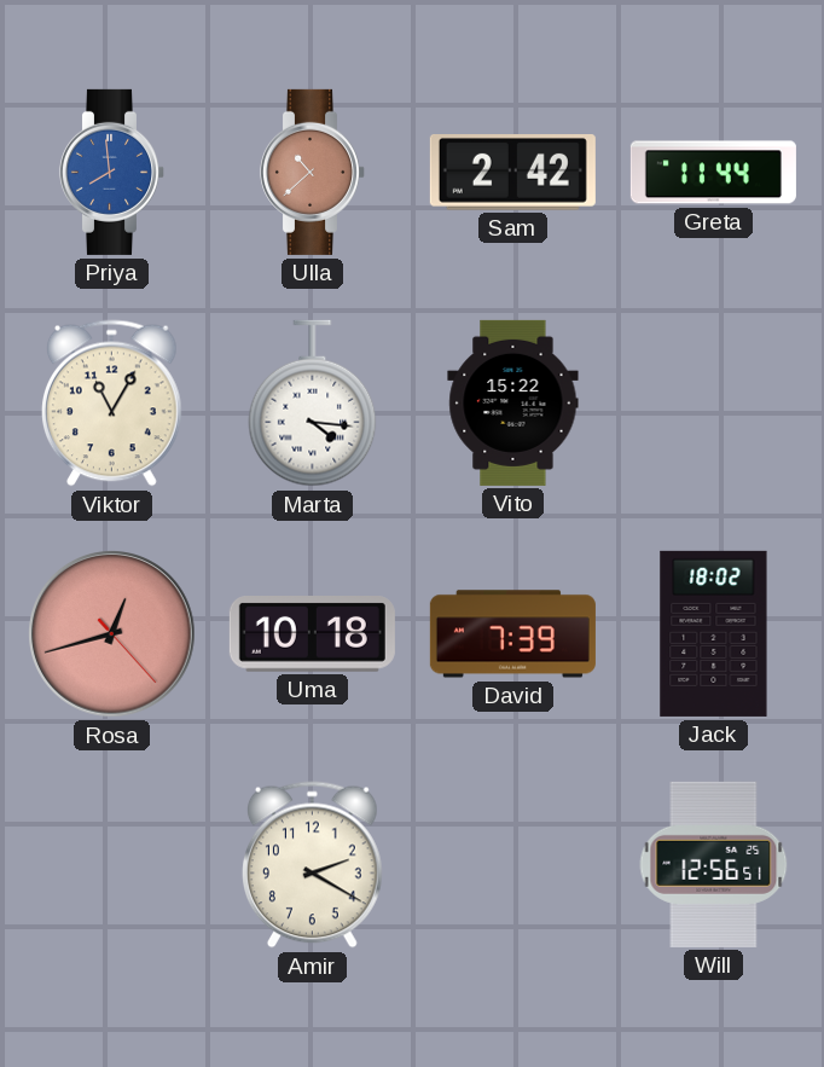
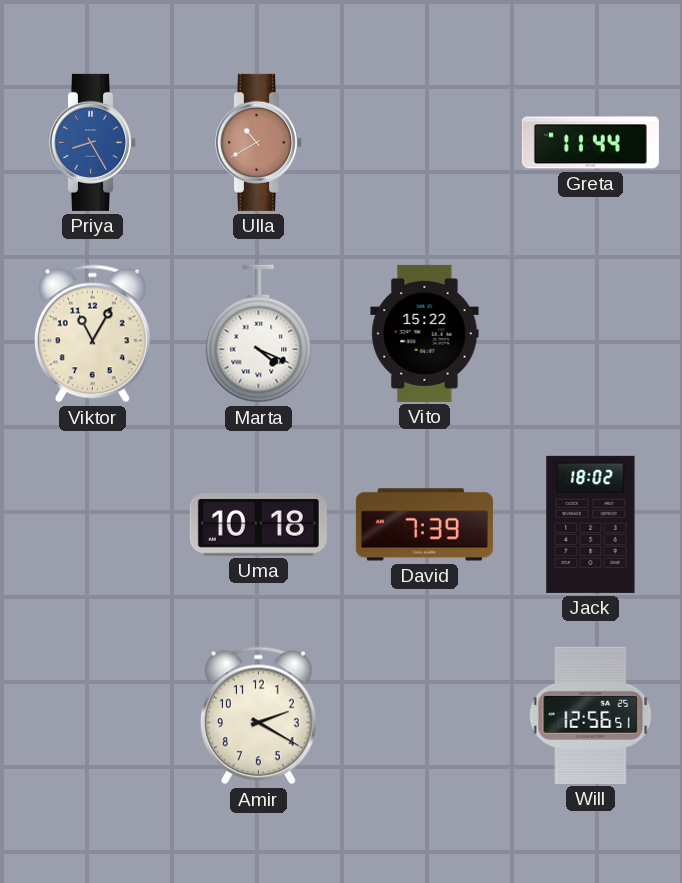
Priya: 7:59 -> 8:25
Ulla: 10:38 -> 10:40
Sam: 2:42 -> none
Marta: 4:16 -> 4:19
Rosa: 12:42 -> none
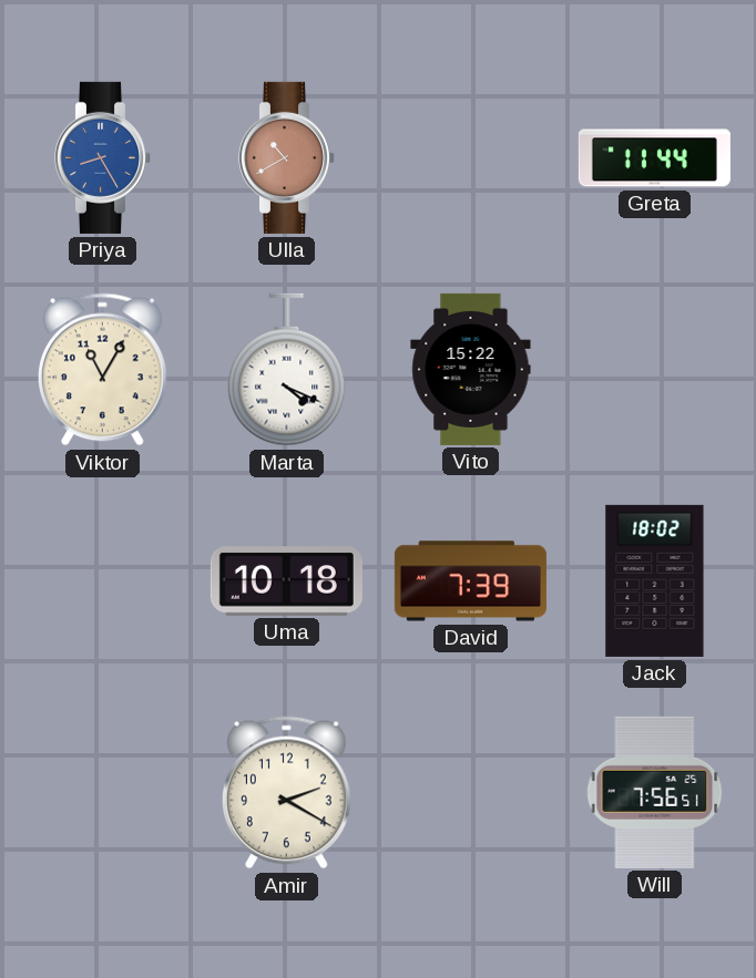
Will: 12:56 -> 7:56
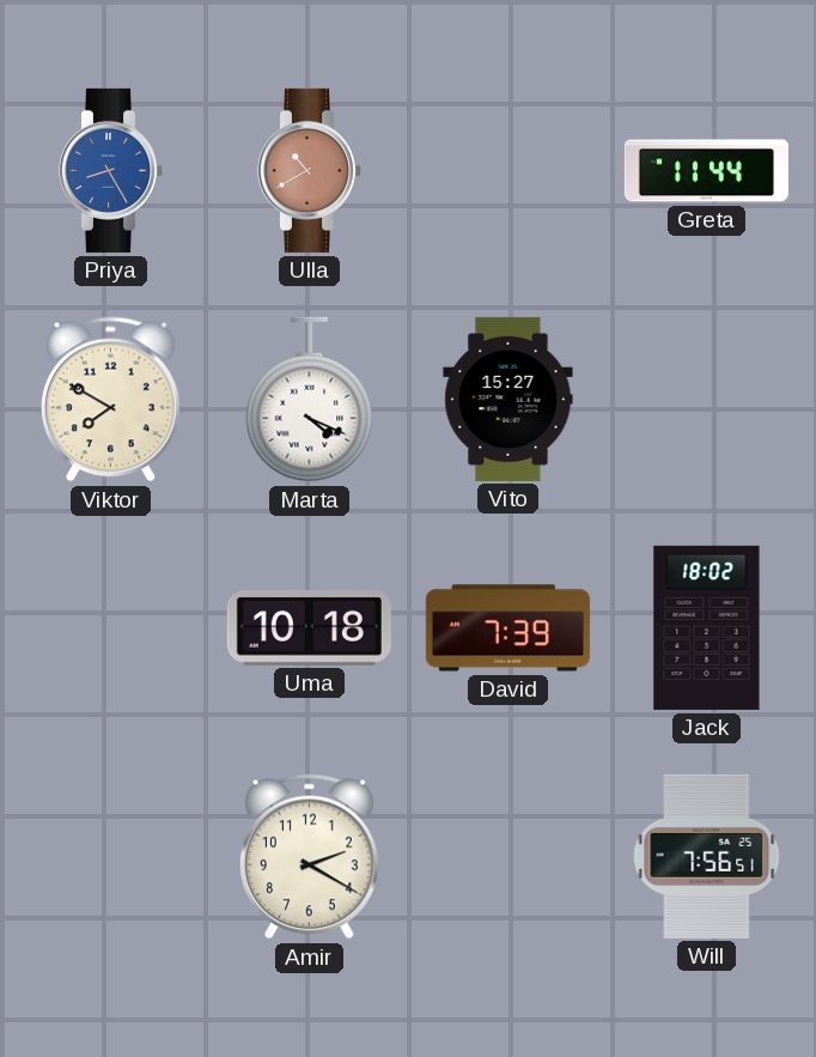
Viktor: 11:05 -> 7:50
Vito: 15:22 -> 15:27
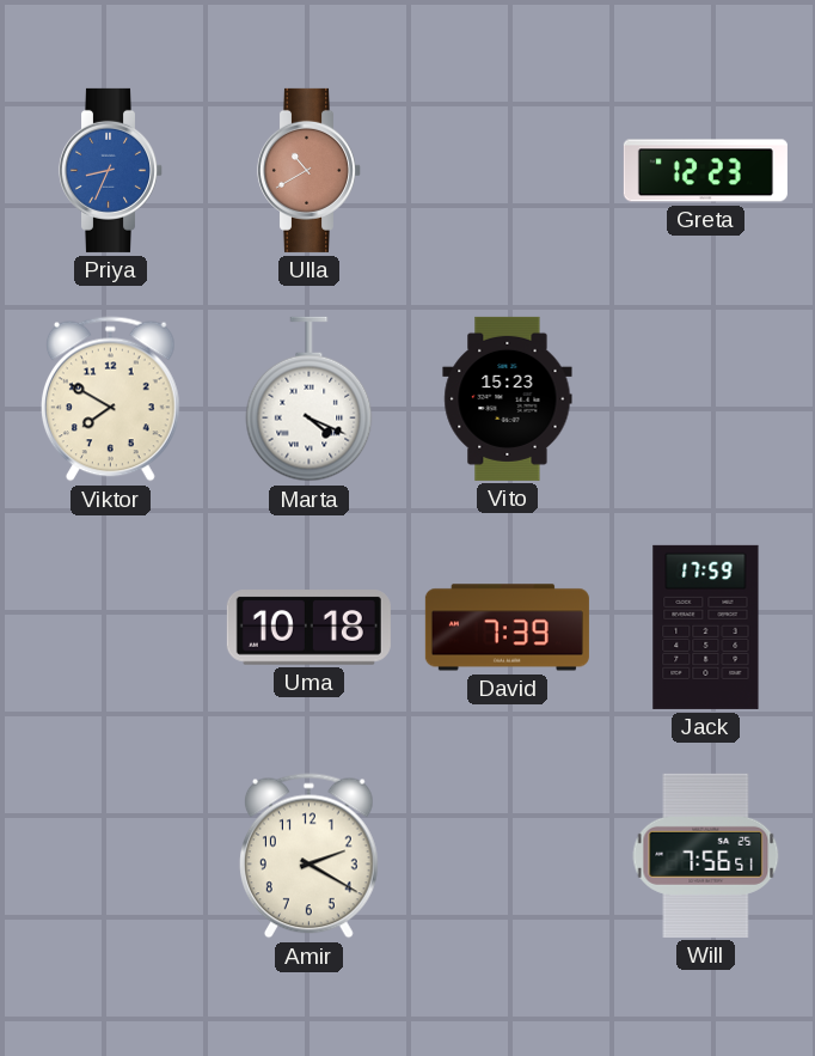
Priya: 8:25 -> 8:34
Greta: 11:44 -> 12:23
Vito: 15:27 -> 15:23
Jack: 18:02 -> 17:59
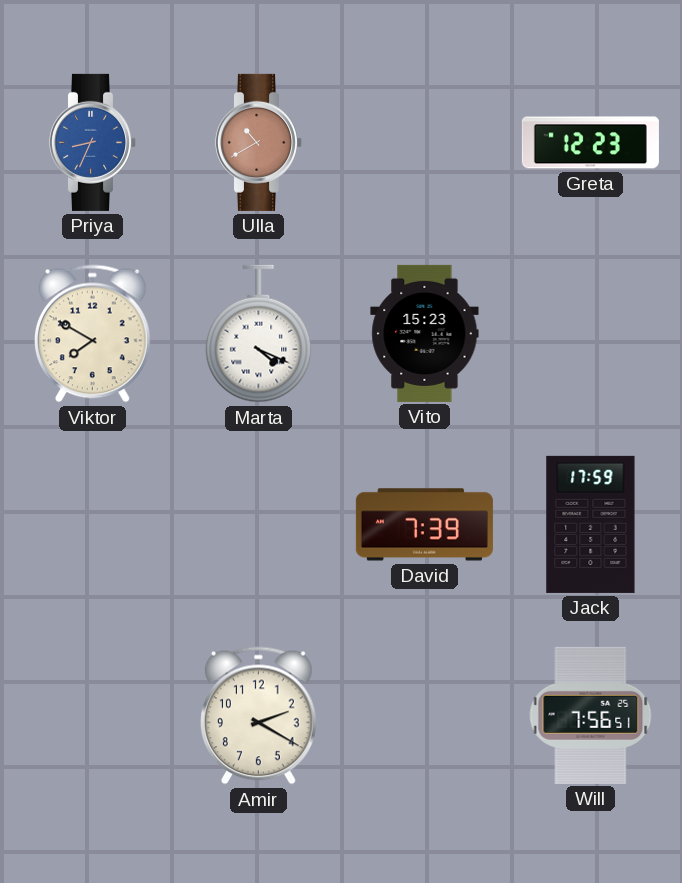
Uma: 10:18 -> none
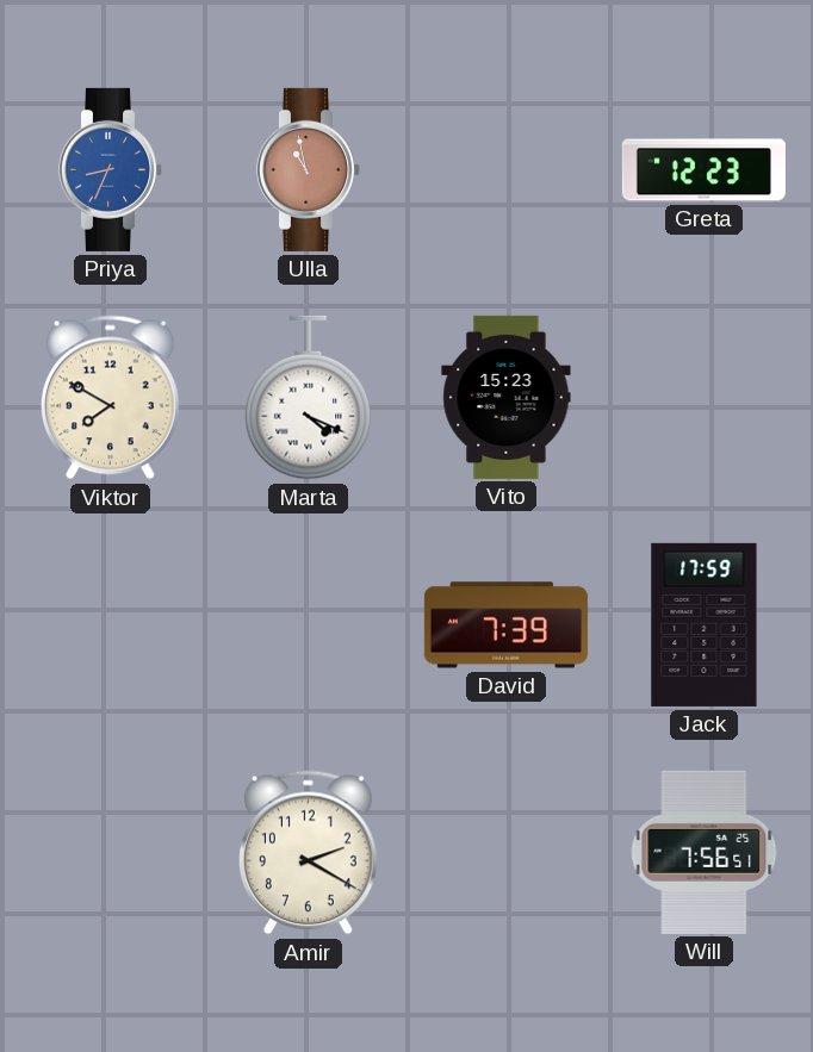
Ulla: 10:40 -> 10:58
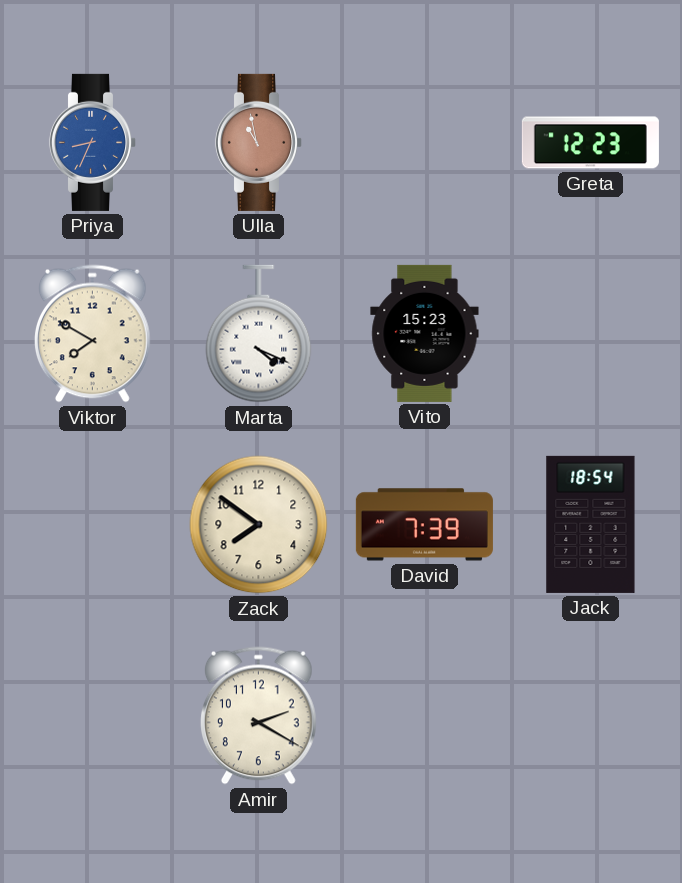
Zack: none -> 7:51
Jack: 17:59 -> 18:54
Will: 7:56 -> none
